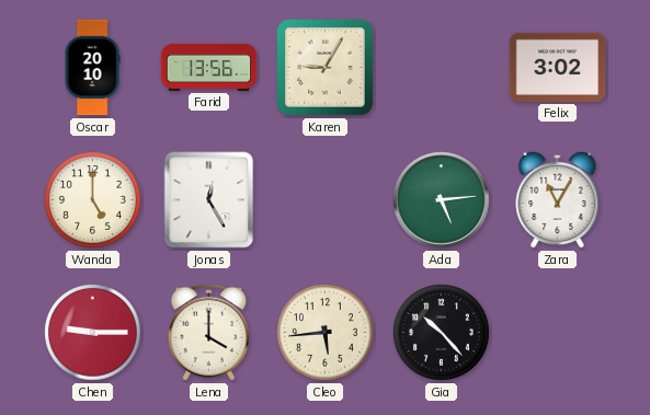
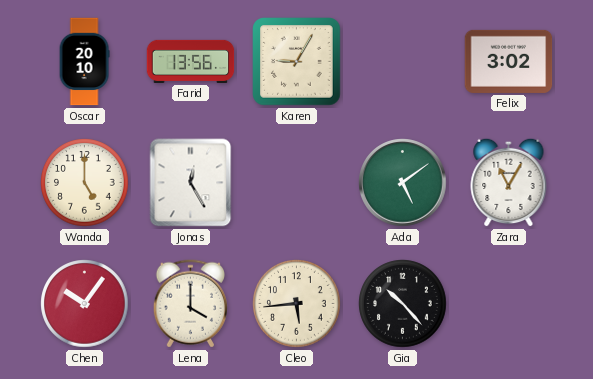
Ada: 5:14 -> 5:09
Chen: 9:15 -> 10:06
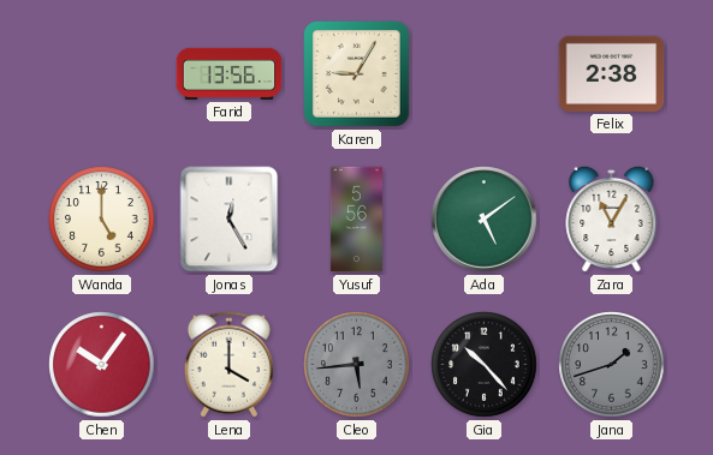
Oscar: 20:10 -> none
Felix: 3:02 -> 2:38
Yusuf: none -> 5:56
Cleo dial: cream -> grey
Jana: none -> 1:42
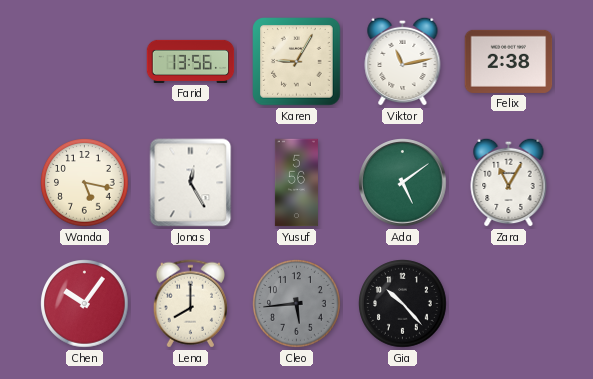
Viktor: none -> 11:13
Wanda: 5:00 -> 5:17
Lena: 4:00 -> 8:00
Jana: 1:42 -> none
